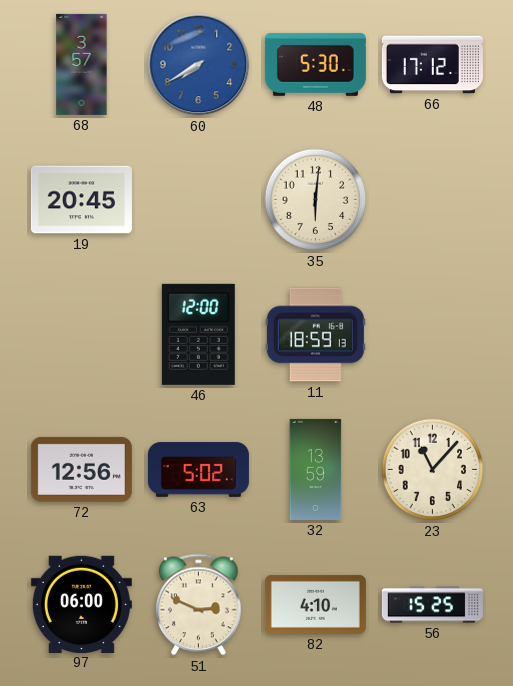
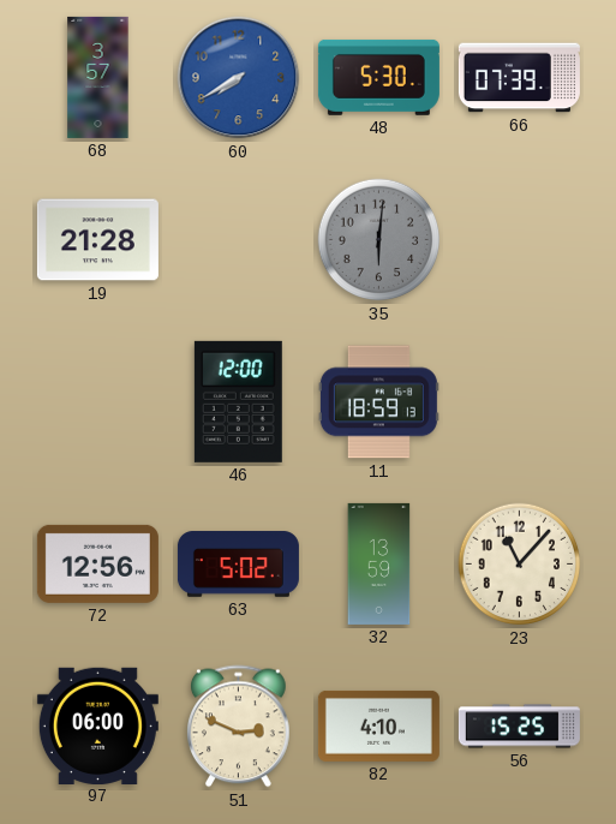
66: 17:12 -> 07:39
19: 20:45 -> 21:28
35 dial: cream -> grey
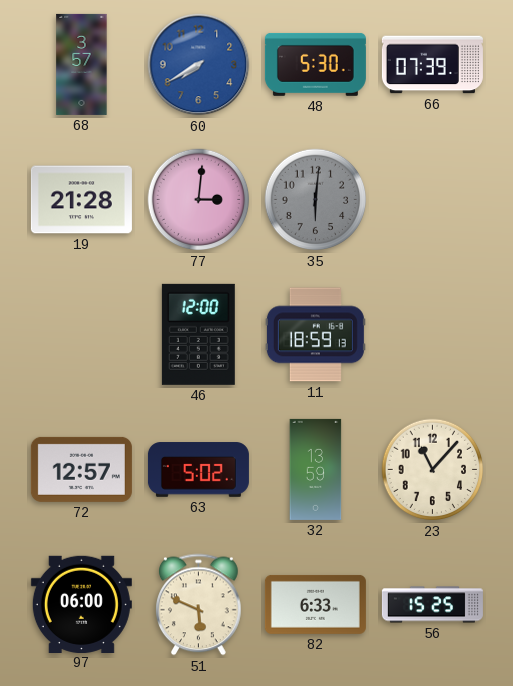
77: none -> 3:01
72: 12:56 -> 12:57
51: 2:49 -> 5:49
82: 4:10 -> 6:33
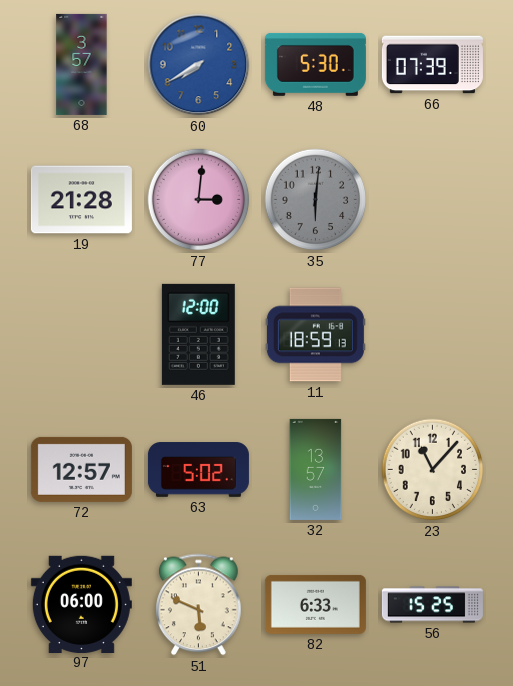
32: 13:59 -> 13:57
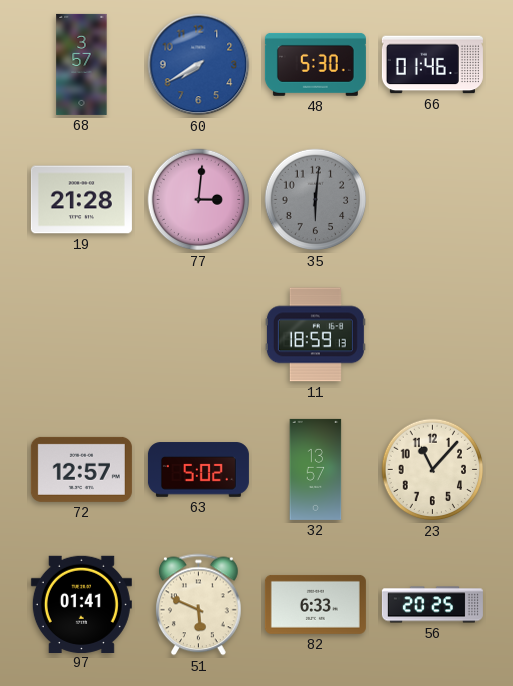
66: 07:39 -> 01:46
46: 12:00 -> none
97: 06:00 -> 01:41
56: 15:25 -> 20:25
